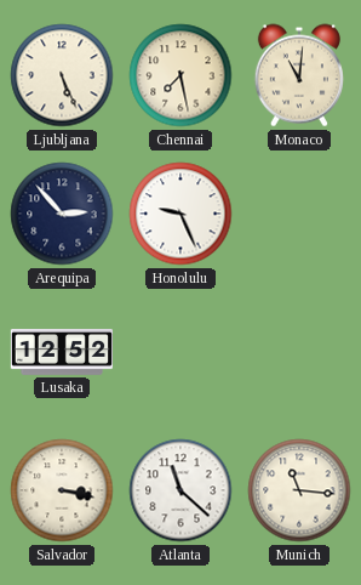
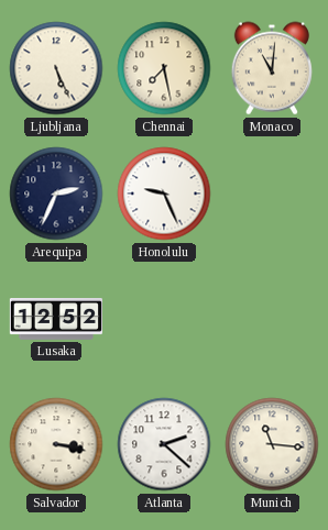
Arequipa: 2:53 -> 2:34
Atlanta: 11:22 -> 2:22
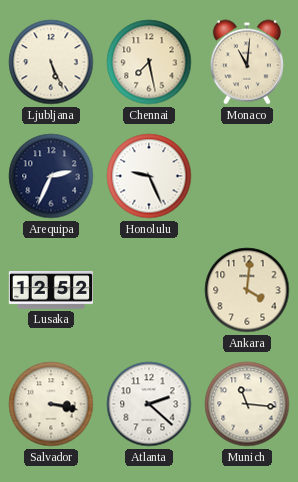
Ankara: none -> 4:01
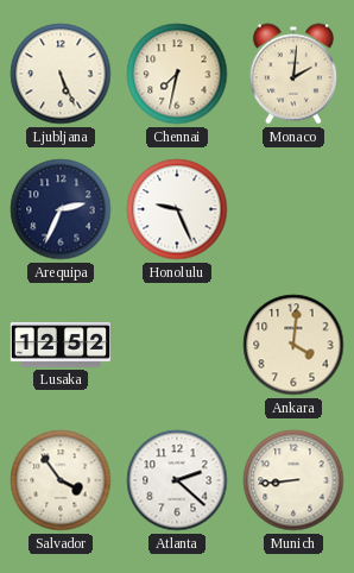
Chennai: 7:28 -> 7:32
Monaco: 11:01 -> 2:01
Salvador: 3:17 -> 3:54
Munich: 11:16 -> 8:44
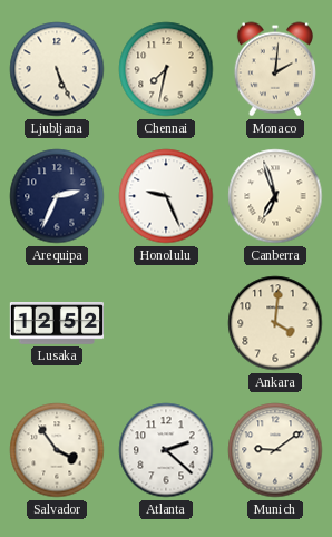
Canberra: none -> 6:57
Munich: 8:44 -> 9:09
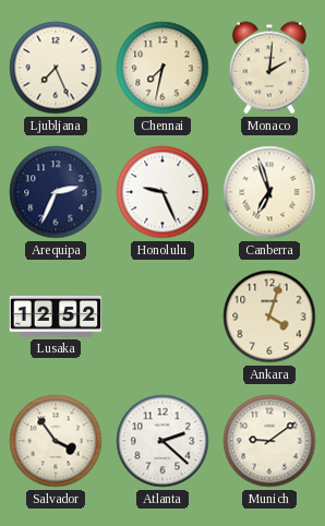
Ljubljana: 5:26 -> 7:26
Ankara: 4:01 -> 4:03
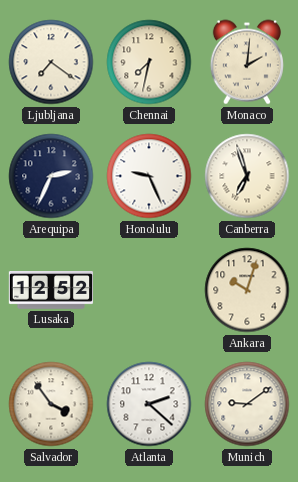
Ljubljana: 7:26 -> 7:21
Ankara: 4:03 -> 10:03
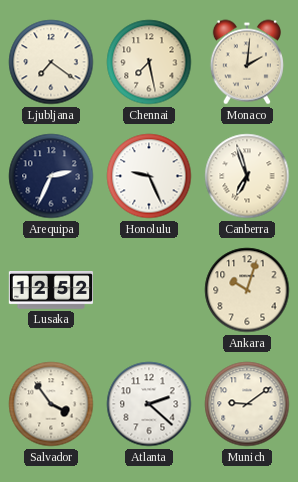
Chennai: 7:32 -> 7:28
